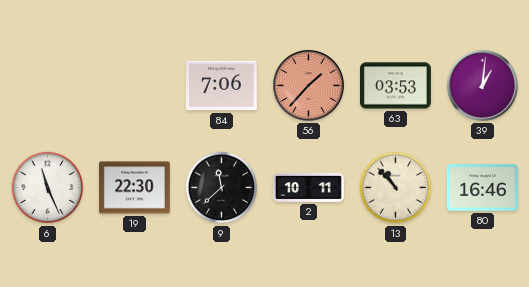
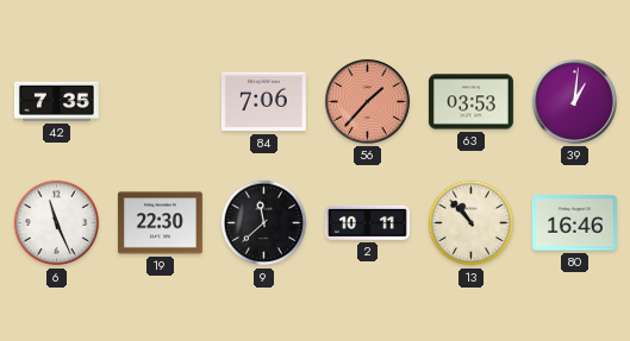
42: none -> 7:35
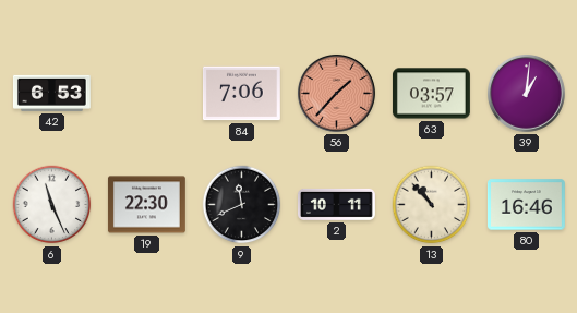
42: 7:35 -> 6:53
63: 03:53 -> 03:57
9: 11:38 -> 11:41
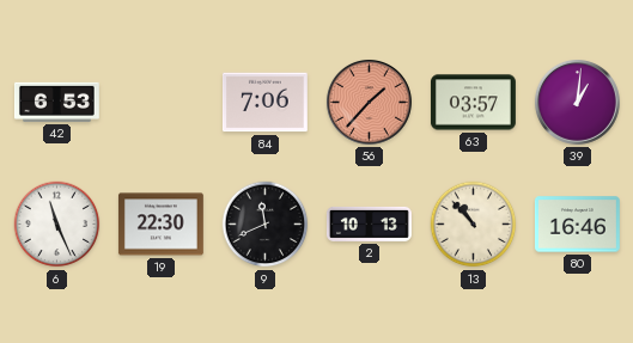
2: 10:11 -> 10:13
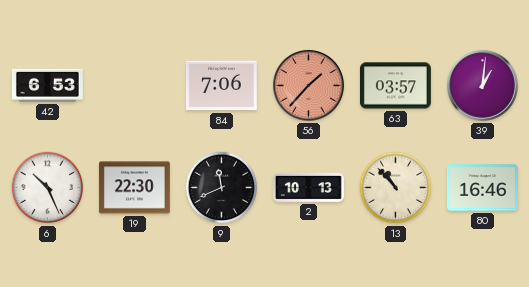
6: 11:26 -> 10:26
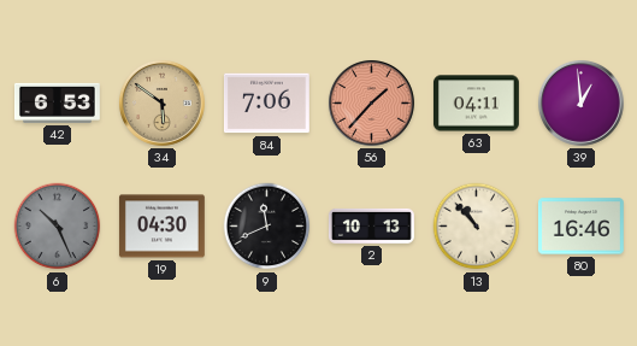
34: none -> 5:51
63: 03:57 -> 04:11
39: 1:01 -> 12:59
6 dial: white -> grey
19: 22:30 -> 04:30
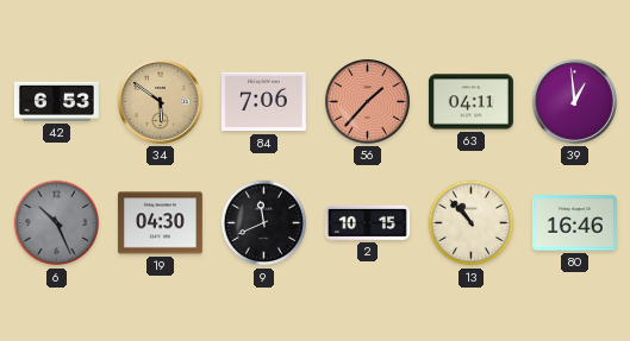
2: 10:13 -> 10:15
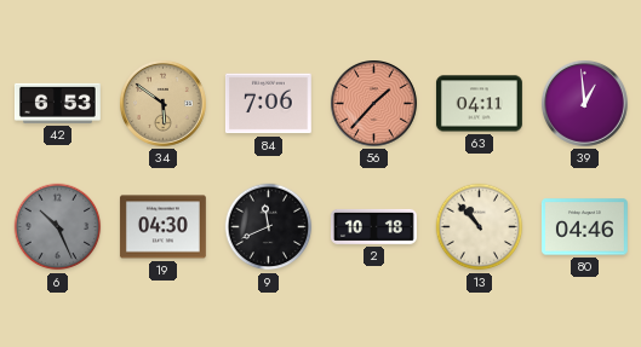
2: 10:15 -> 10:18
80: 16:46 -> 04:46
